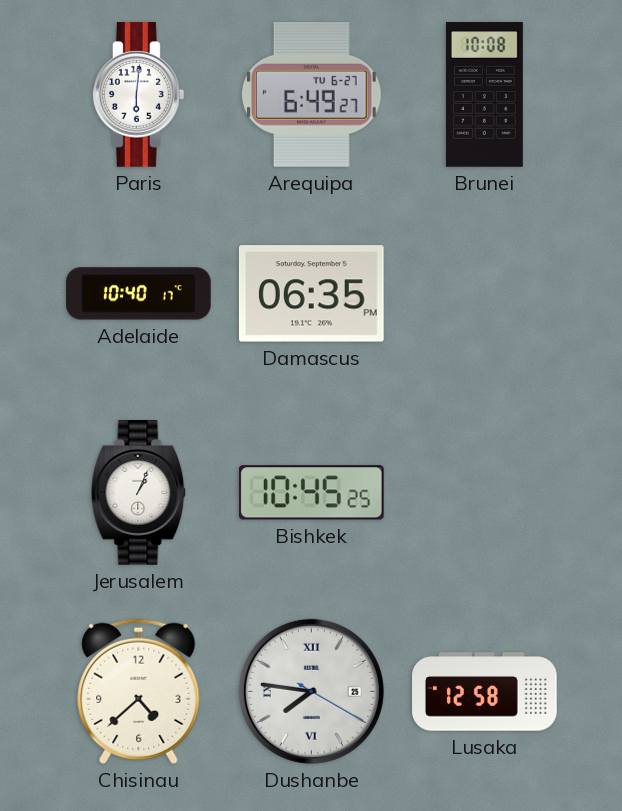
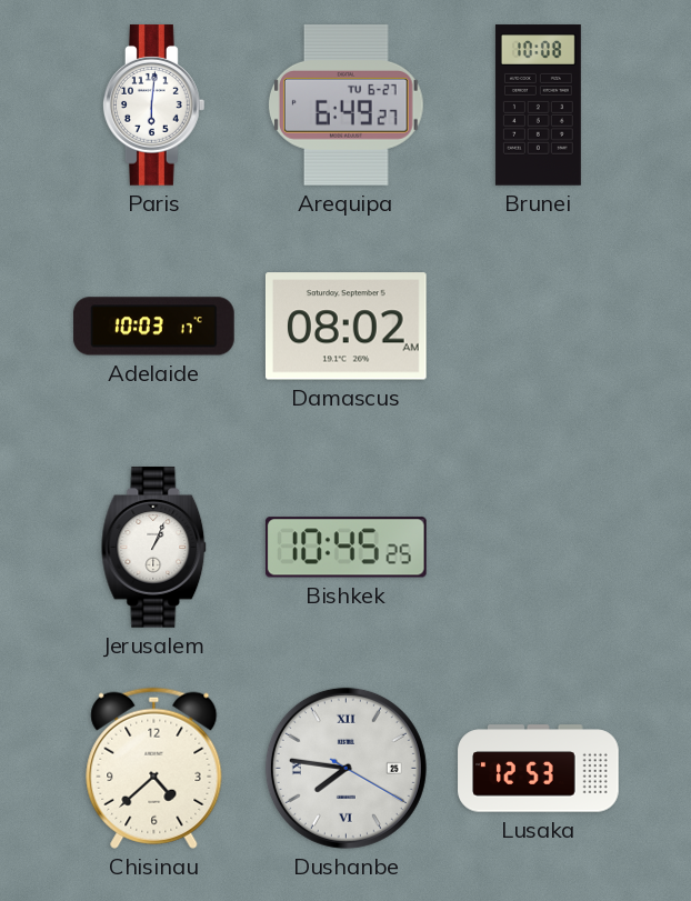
Adelaide: 10:40 -> 10:03
Damascus: 06:35 -> 08:02
Lusaka: 12:58 -> 12:53
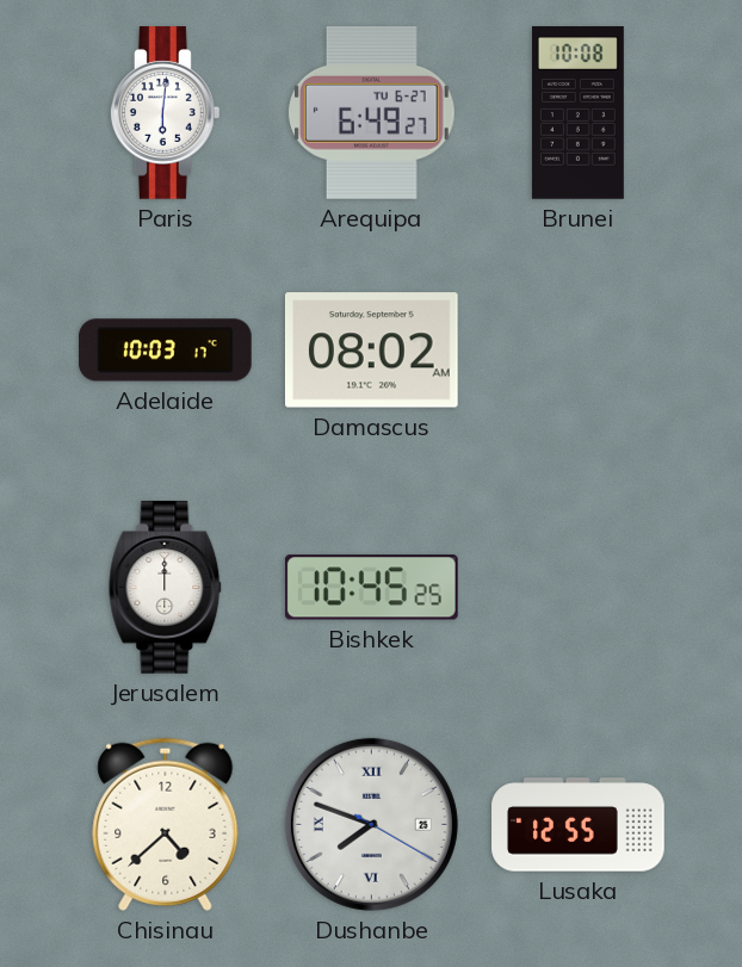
Jerusalem: 1:04 -> 12:00
Dushanbe: 7:46 -> 7:48
Lusaka: 12:53 -> 12:55
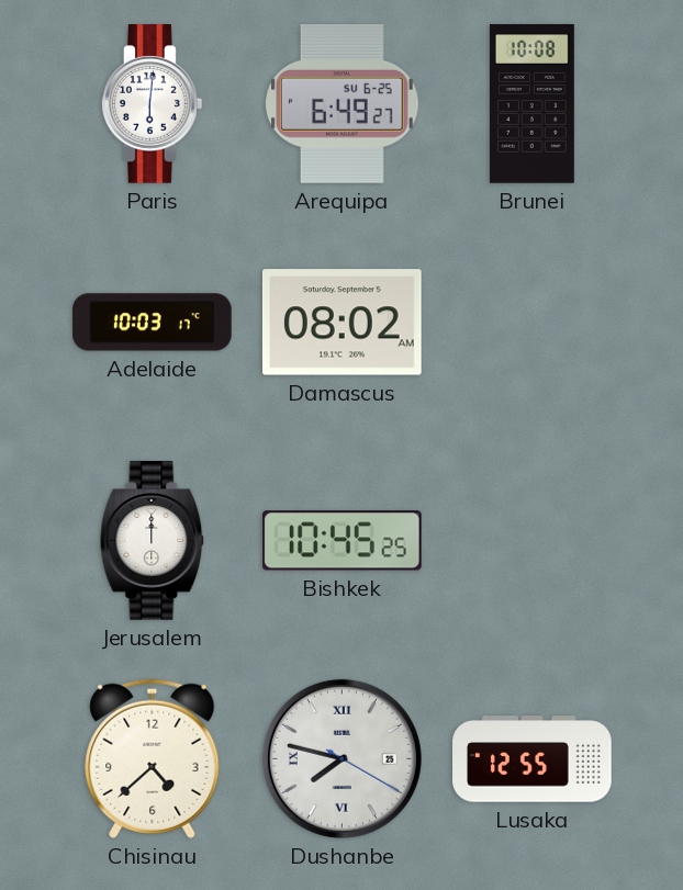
Arequipa date: TU 6-27 -> SU 6-25
Dushanbe: 7:48 -> 7:47
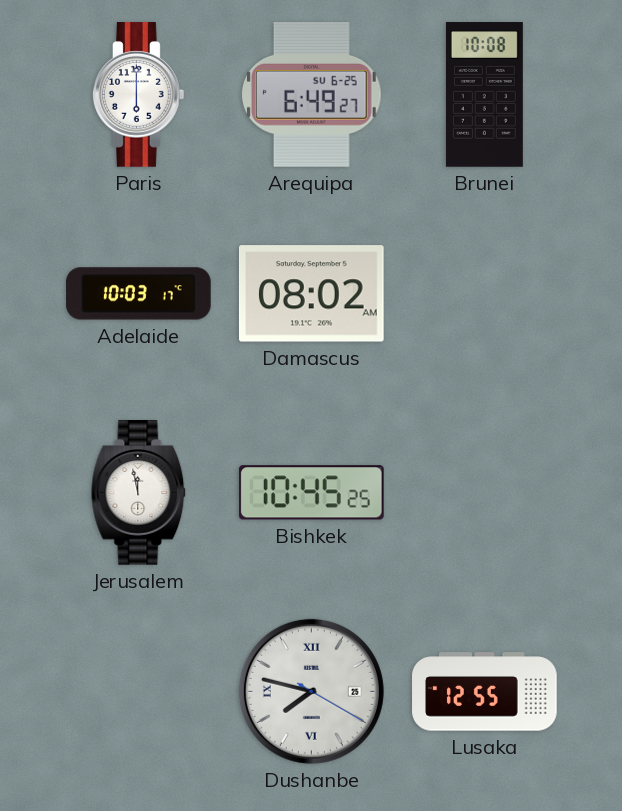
Paris: 6:01 -> 6:00
Jerusalem: 12:00 -> 11:58
Chisinau: 4:38 -> none
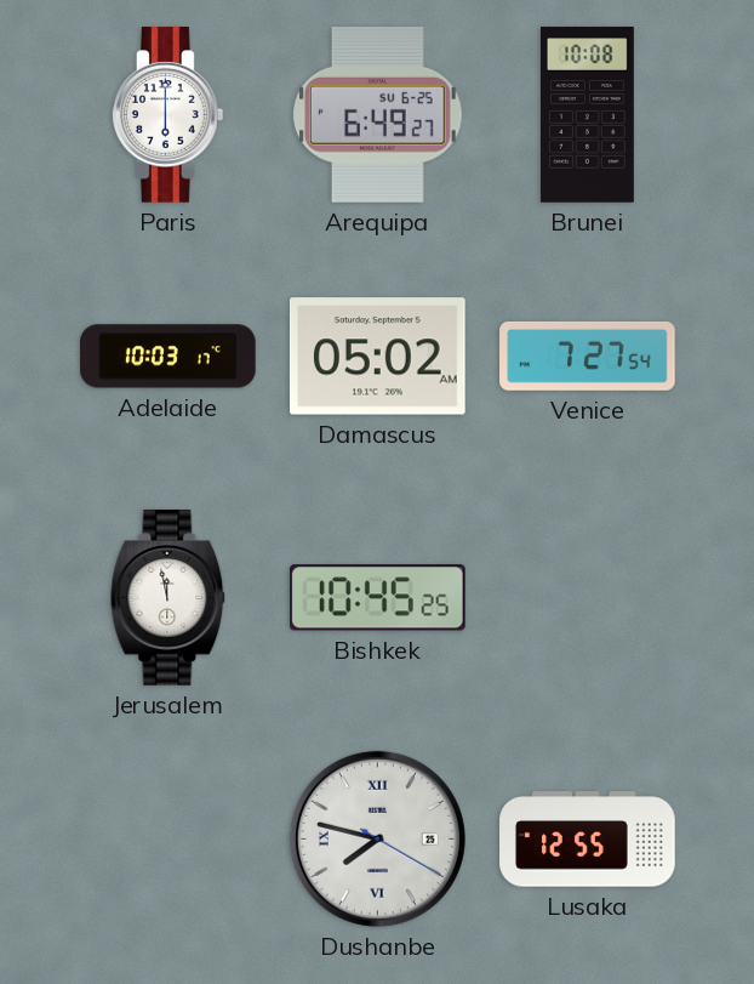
Damascus: 08:02 -> 05:02
Venice: none -> 7:27
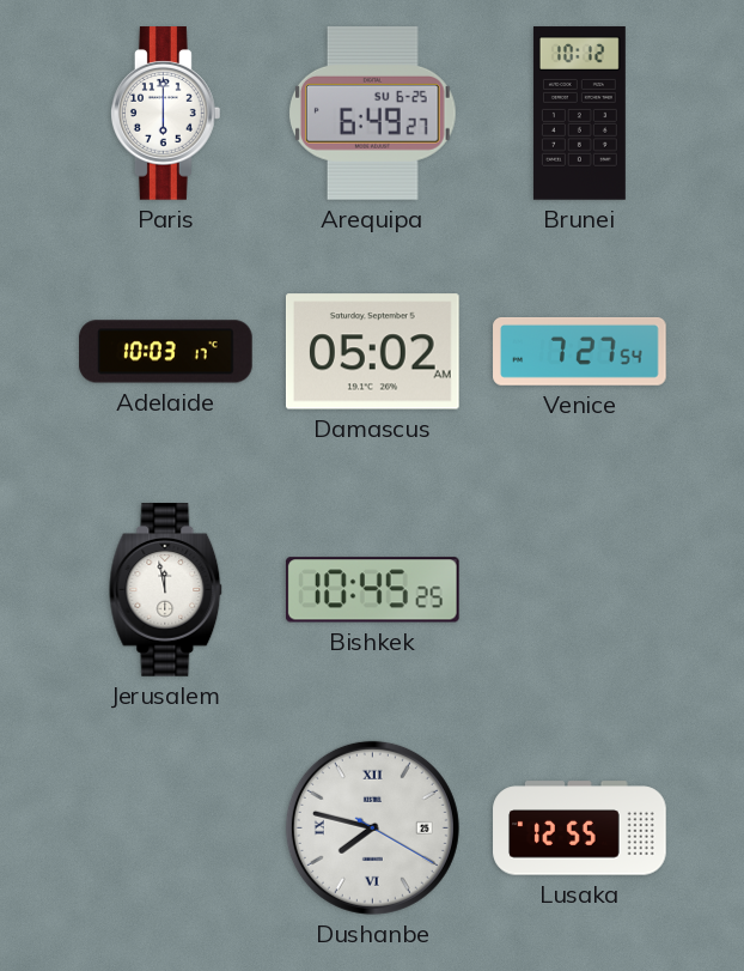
Brunei: 10:08 -> 10:12
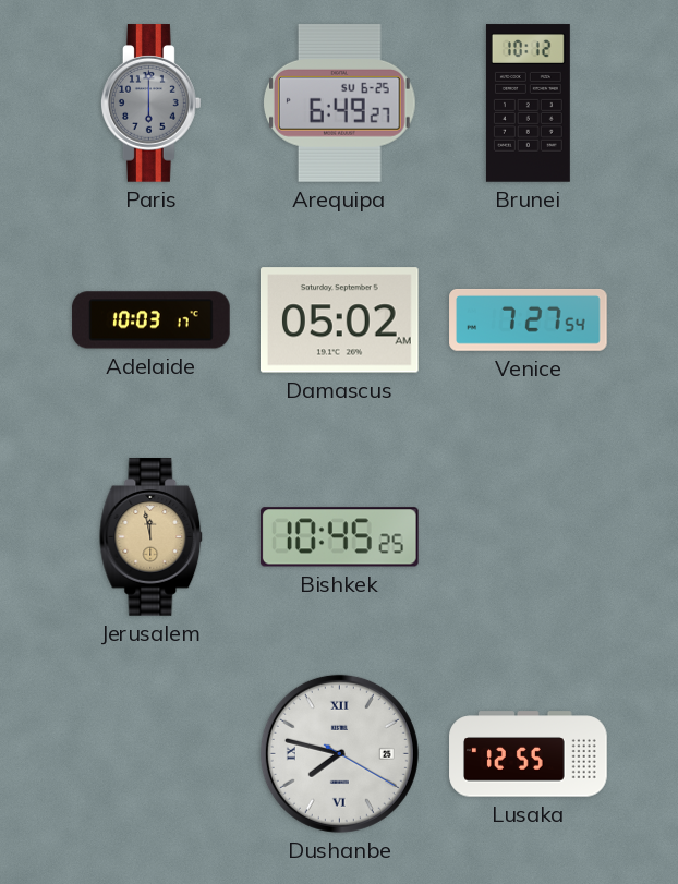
Paris dial: white -> grey
Jerusalem dial: white -> champagne
